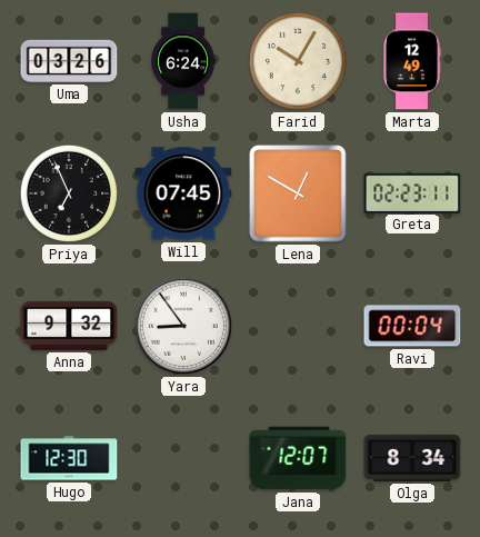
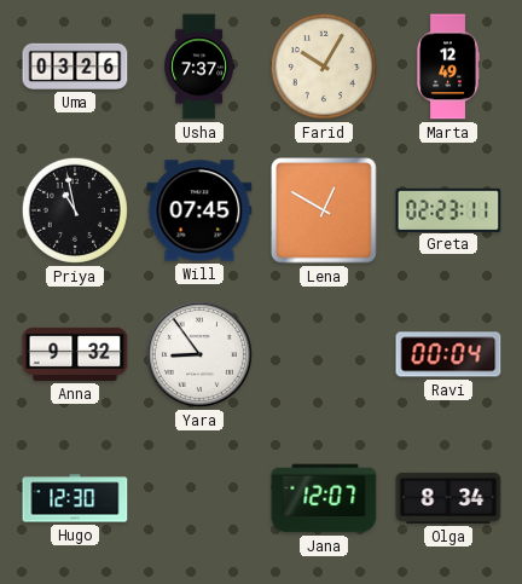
Usha: 6:24 -> 7:37
Priya: 6:56 -> 10:58
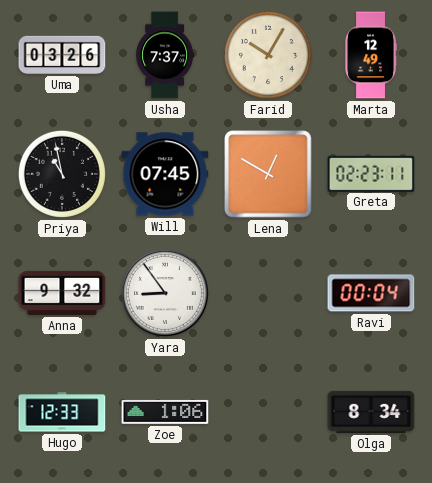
Hugo: 12:30 -> 12:33
Zoe: none -> 1:06
Jana: 12:07 -> none
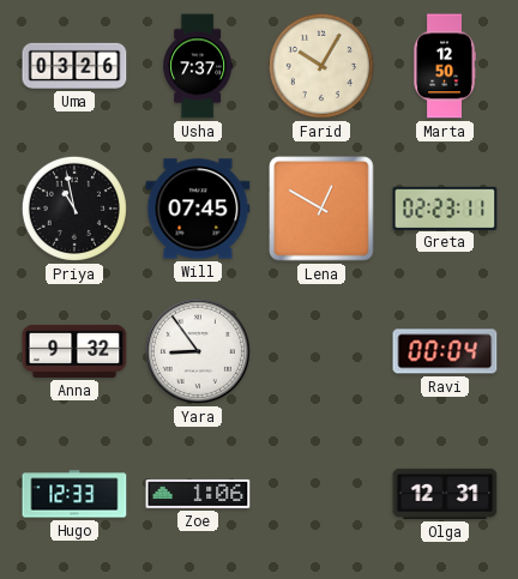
Marta: 12:49 -> 12:50
Olga: 8:34 -> 12:31
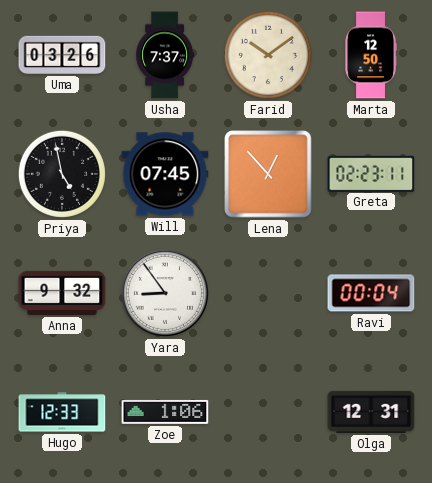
Farid: 10:05 -> 10:09
Priya: 10:58 -> 4:58
Lena: 12:50 -> 12:53
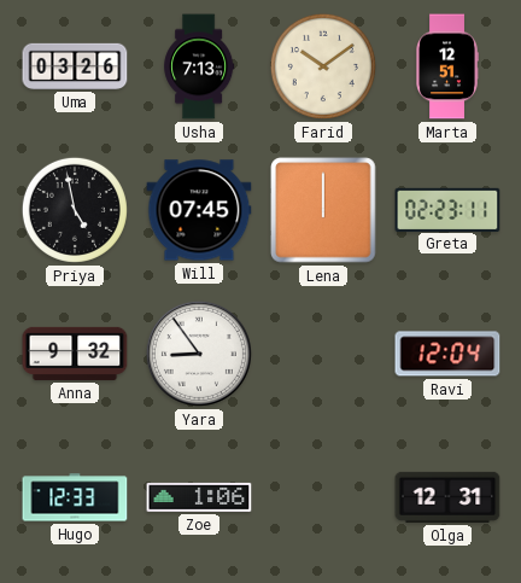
Usha: 7:37 -> 7:13
Marta: 12:50 -> 12:51
Lena: 12:53 -> 12:00
Ravi: 00:04 -> 12:04
